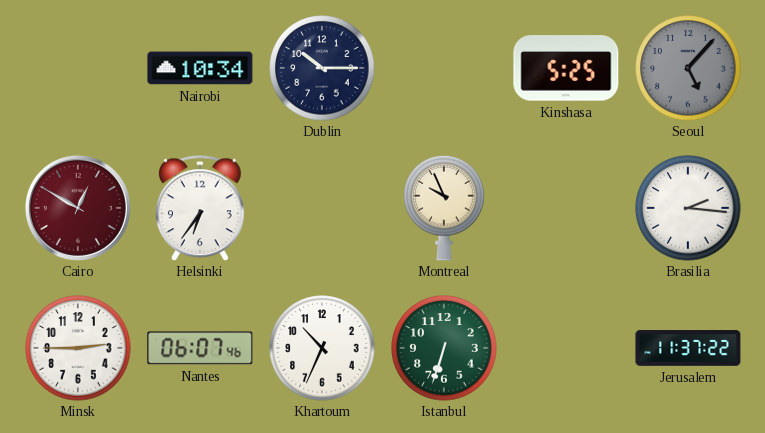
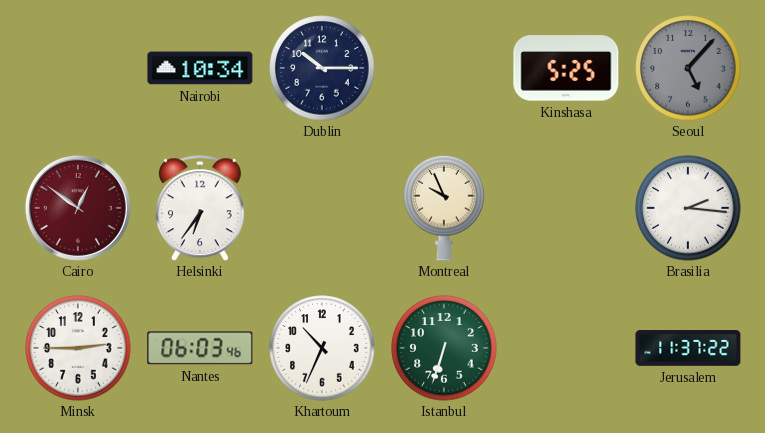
Cairo: 12:50 -> 12:51
Nantes: 06:07 -> 06:03
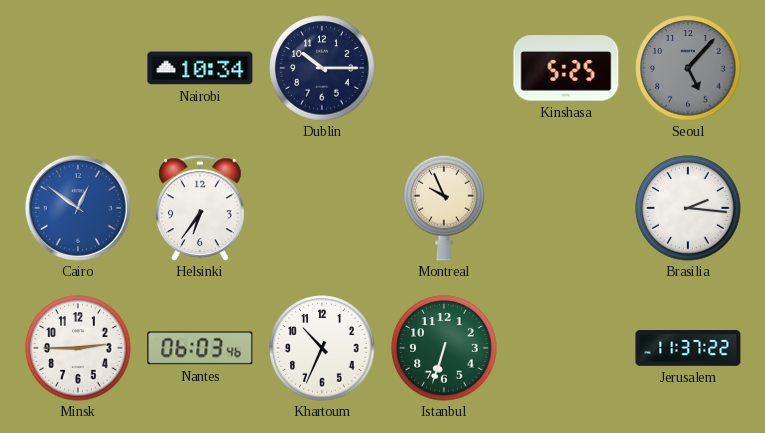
Cairo dial: burgundy -> blue
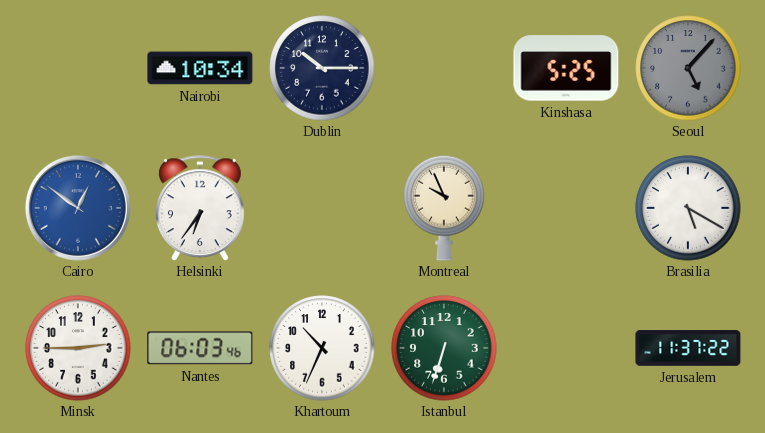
Brasilia: 2:16 -> 5:20
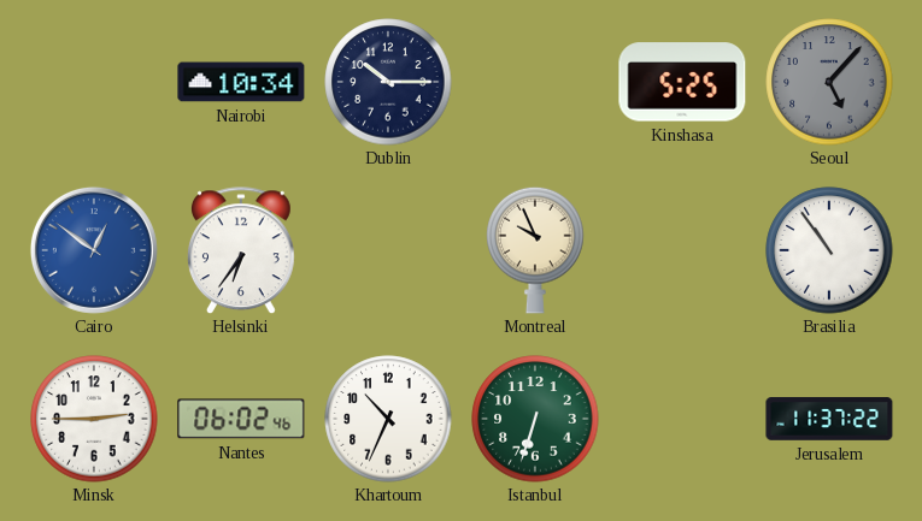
Brasilia: 5:20 -> 10:54
Nantes: 06:03 -> 06:02
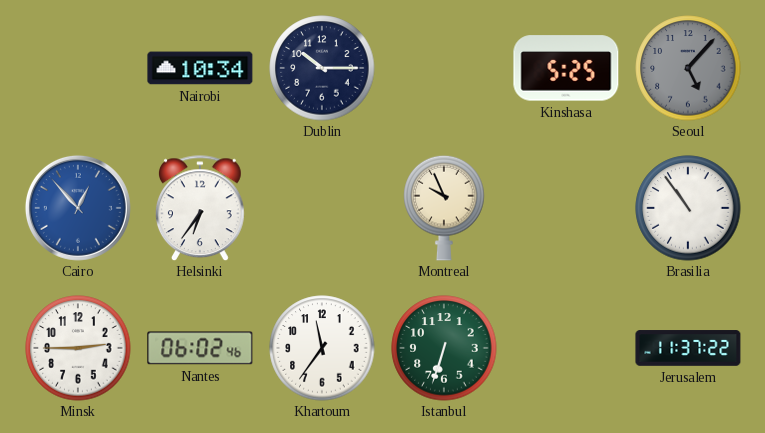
Cairo: 12:51 -> 12:53
Khartoum: 10:34 -> 11:36
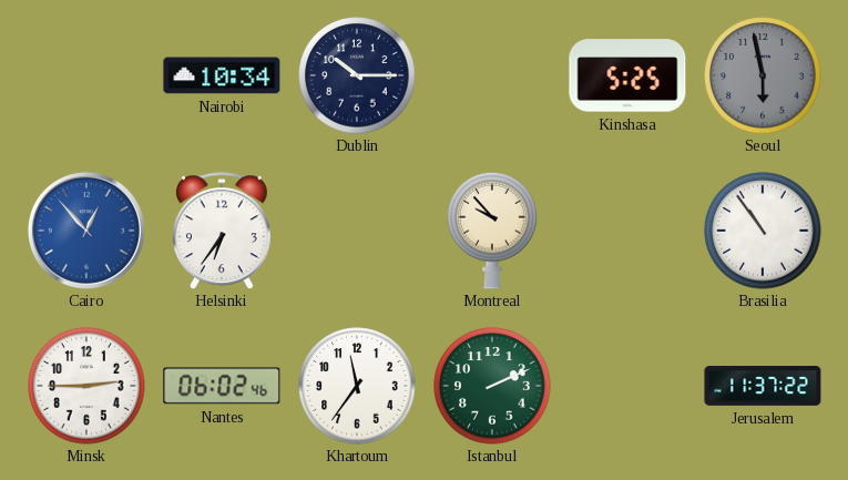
Seoul: 5:07 -> 5:58
Montreal: 9:56 -> 9:53
Istanbul: 6:33 -> 2:11
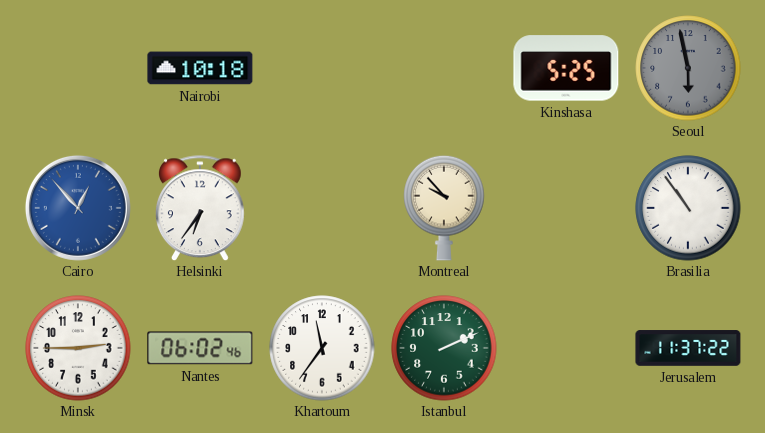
Nairobi: 10:34 -> 10:18
Dublin: 10:15 -> none
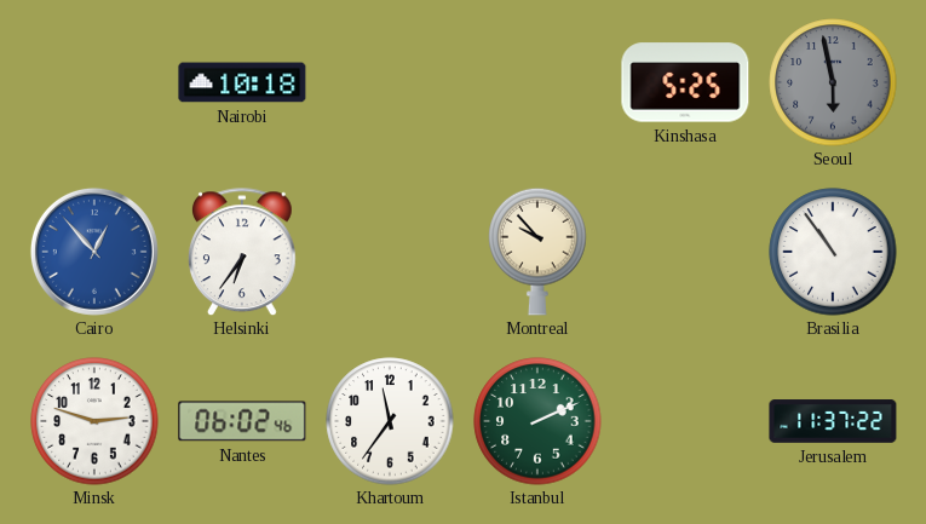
Minsk: 2:45 -> 2:48
